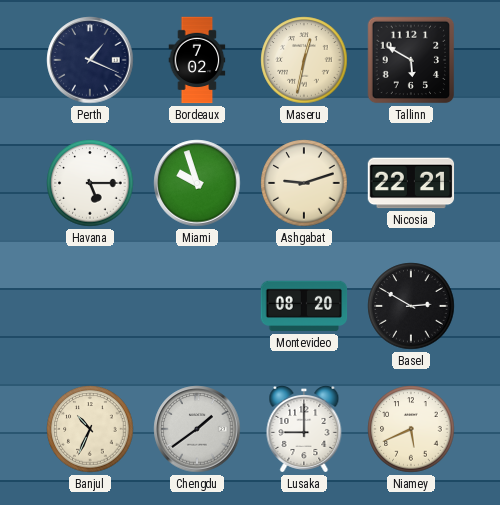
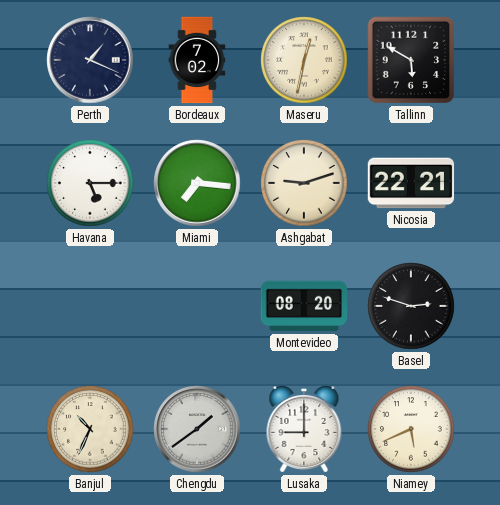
Miami: 9:57 -> 7:16
Basel: 2:50 -> 2:48
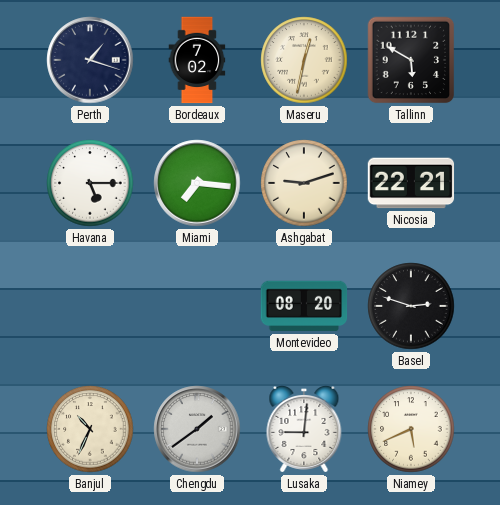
Perth: 1:19 -> 1:18
Lusaka: 9:00 -> 9:01
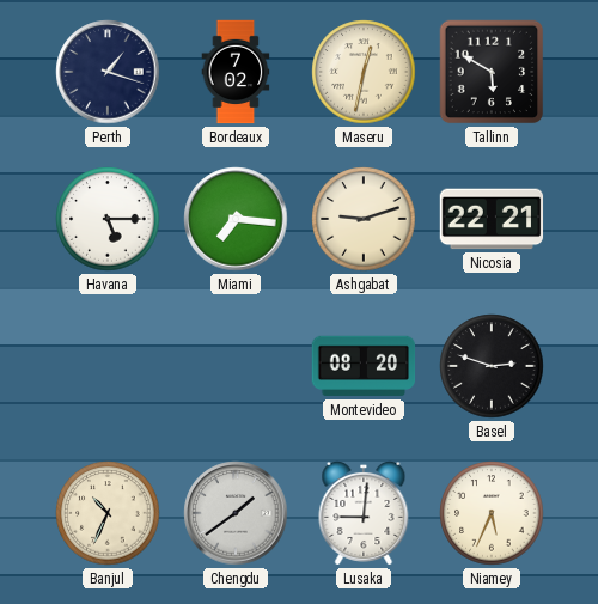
Niamey: 5:41 -> 5:34
